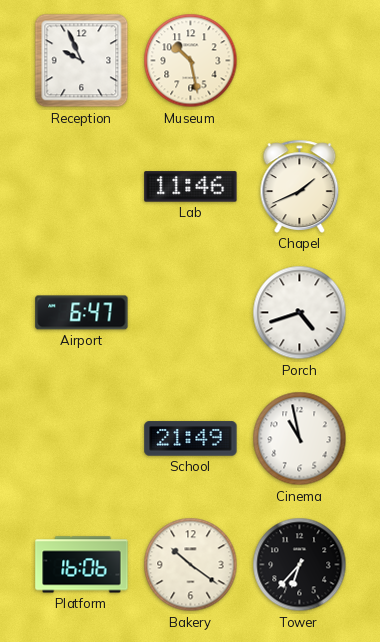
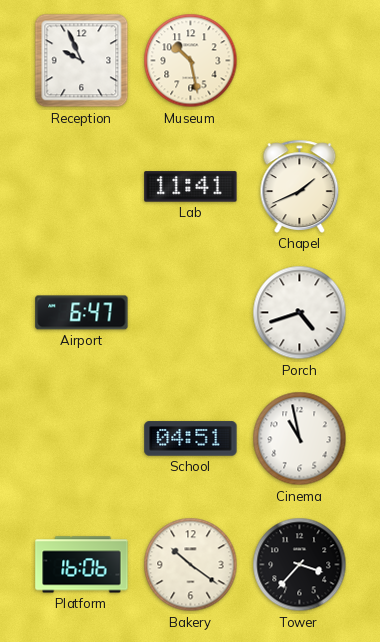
Lab: 11:46 -> 11:41
School: 21:49 -> 04:51
Tower: 6:37 -> 3:37
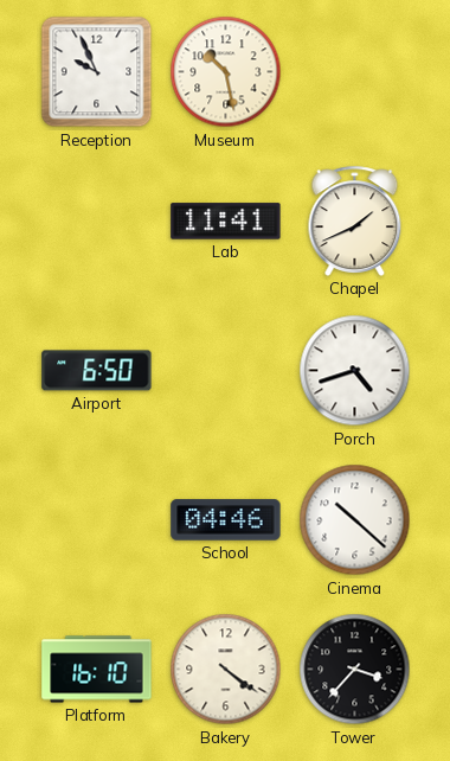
Airport: 6:47 -> 6:50
School: 04:51 -> 04:46
Cinema: 10:58 -> 10:22
Platform: 16:06 -> 16:10
Bakery: 10:21 -> 4:21
